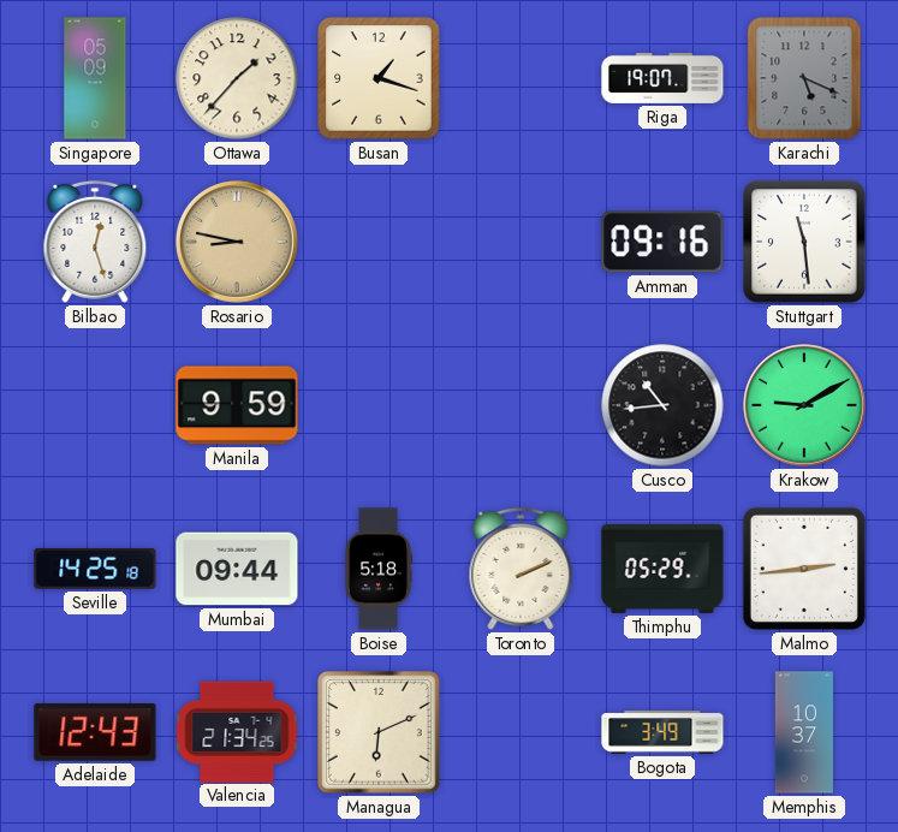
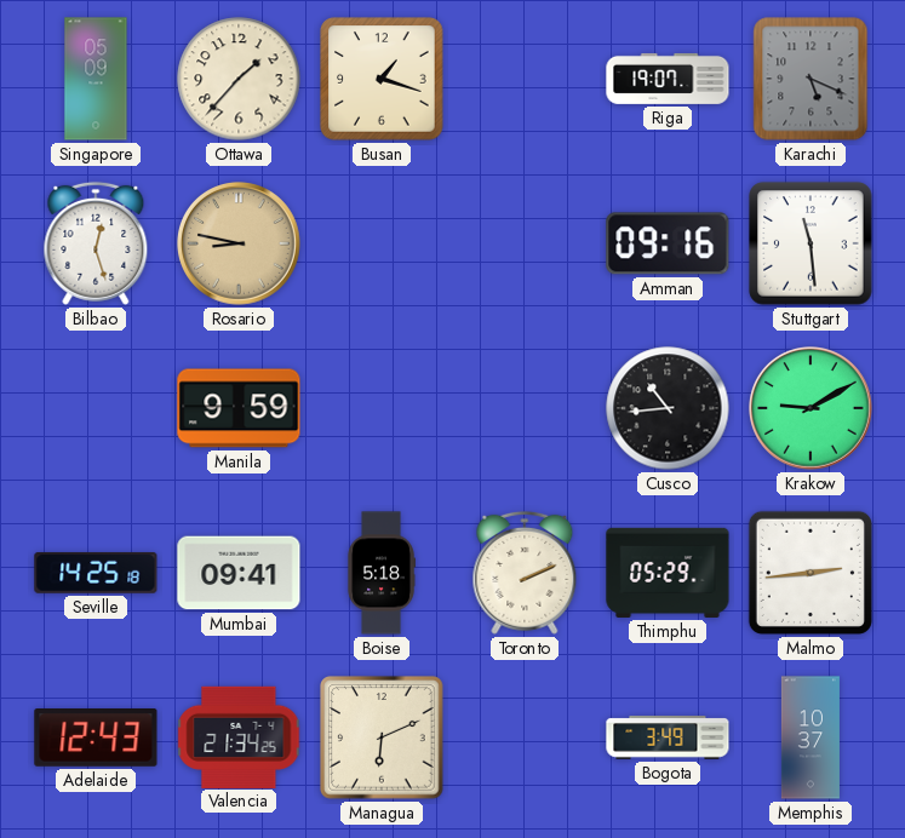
Mumbai: 09:44 -> 09:41
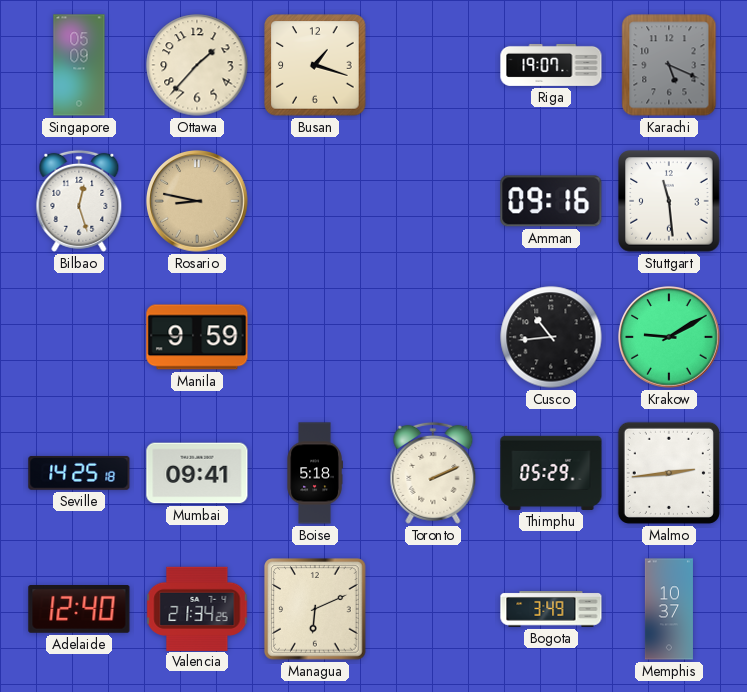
Adelaide: 12:43 -> 12:40
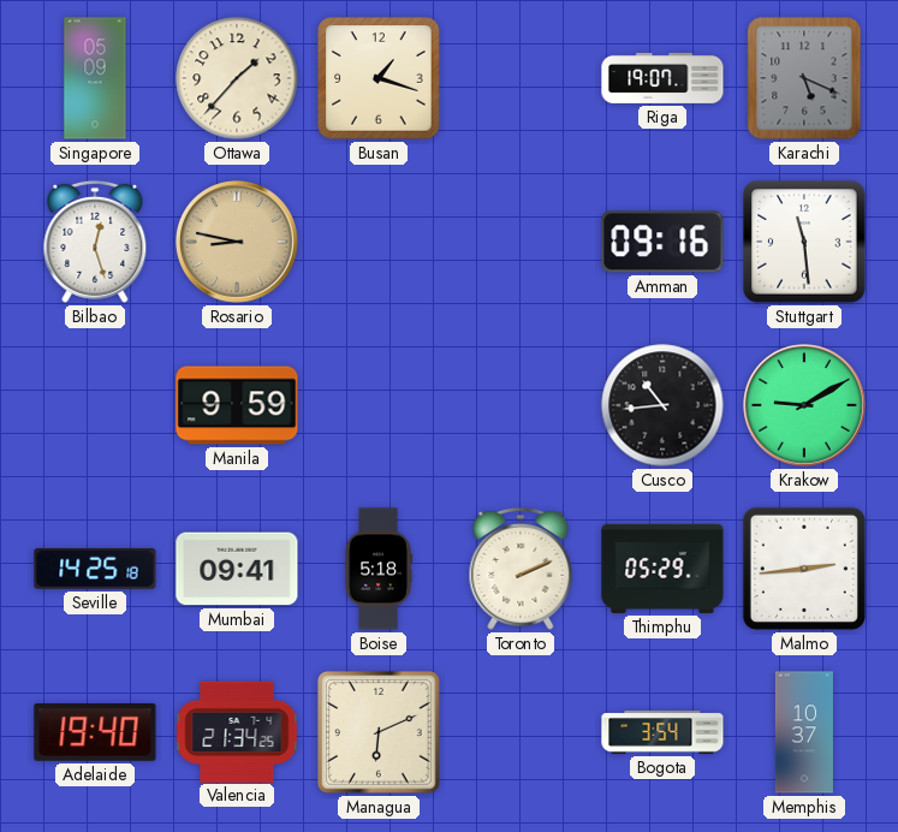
Adelaide: 12:40 -> 19:40
Bogota: 3:49 -> 3:54
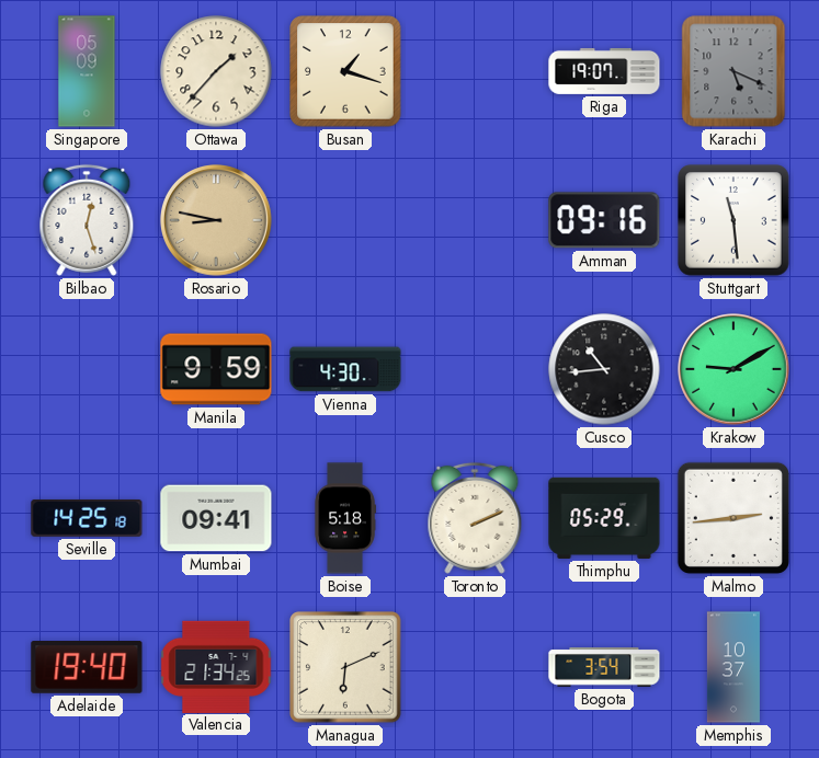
Vienna: none -> 4:30
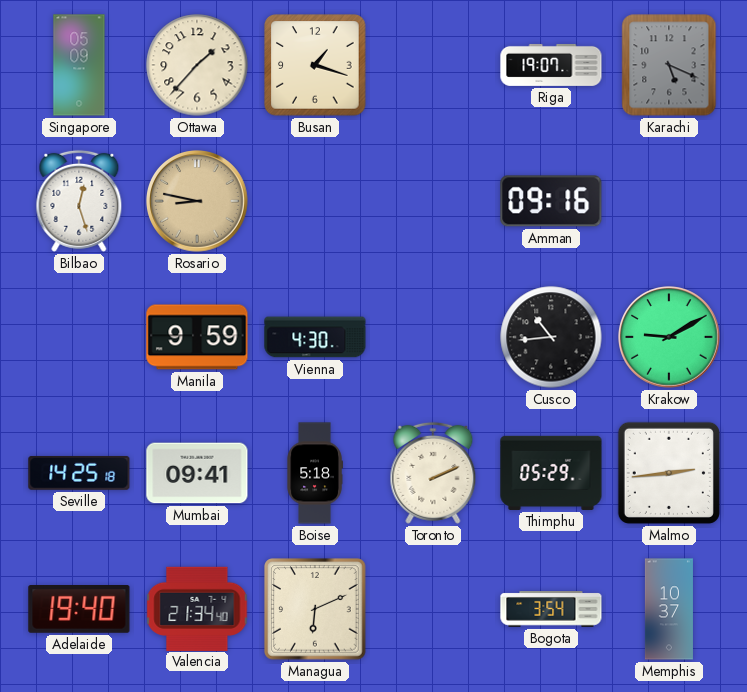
Stuttgart: 11:29 -> none
Valencia: 21:34:25 -> 21:34:40
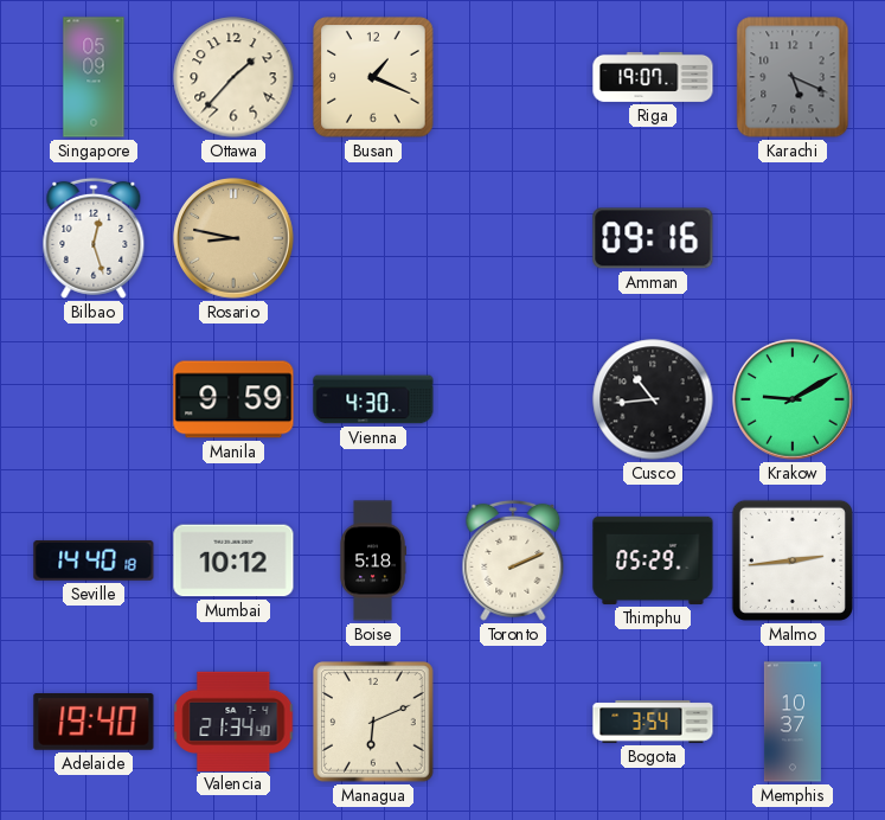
Busan: 1:18 -> 1:19
Seville: 14:25 -> 14:40
Mumbai: 09:41 -> 10:12
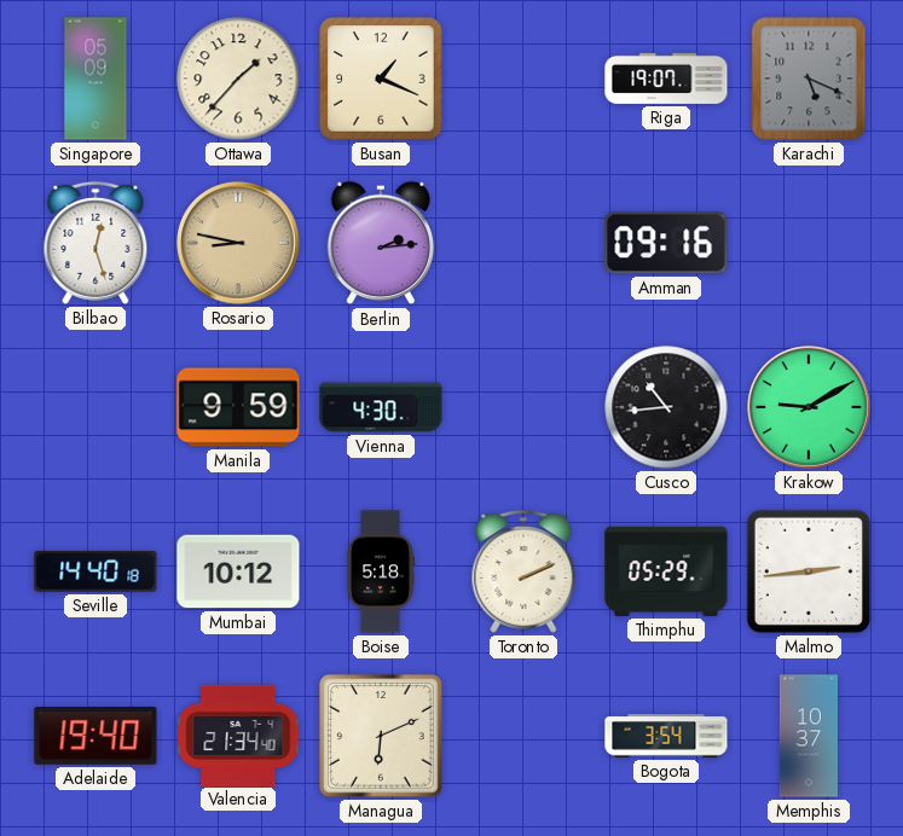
Berlin: none -> 2:14
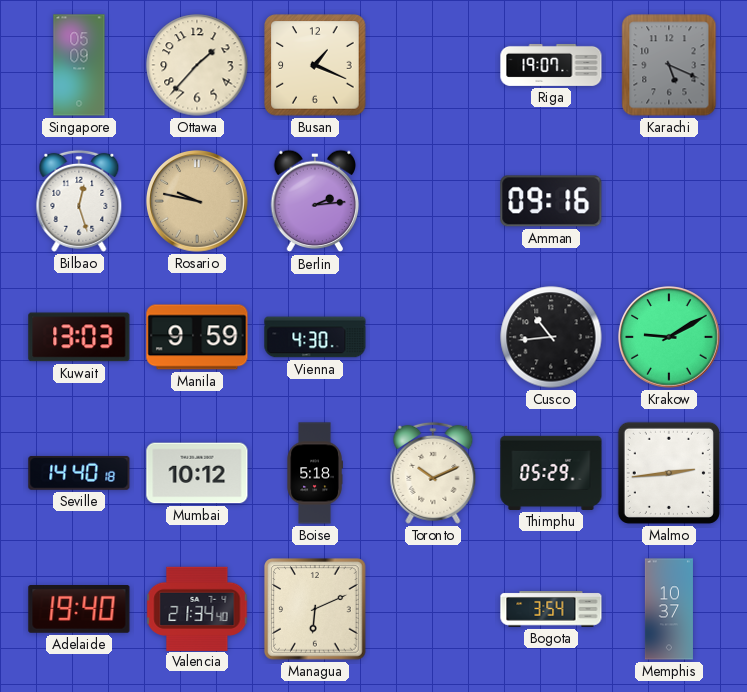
Rosario: 8:47 -> 9:47
Kuwait: none -> 13:03
Toronto: 2:11 -> 10:11
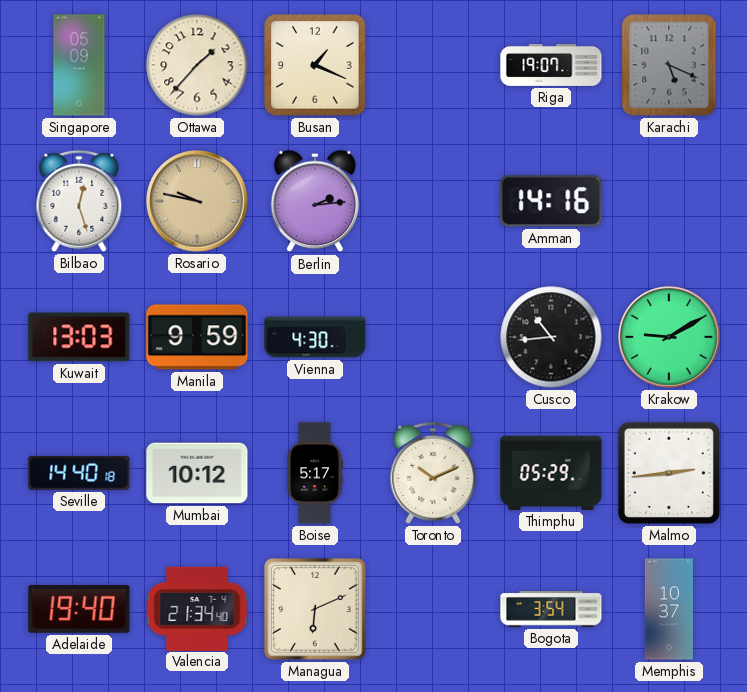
Amman: 09:16 -> 14:16
Boise: 5:18 -> 5:17
